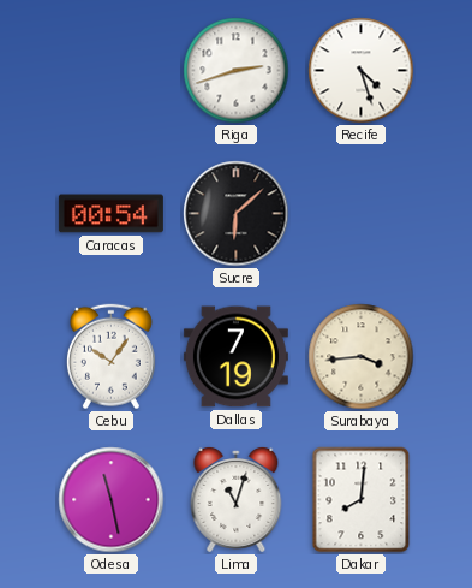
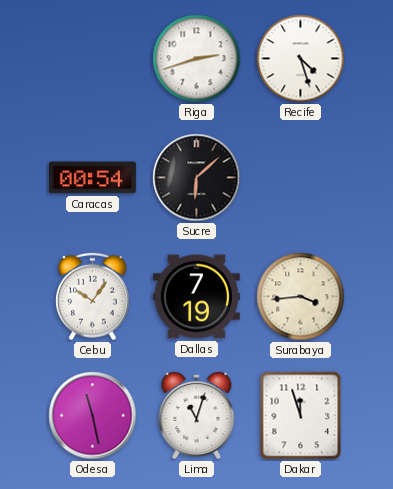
Dakar: 8:01 -> 11:57
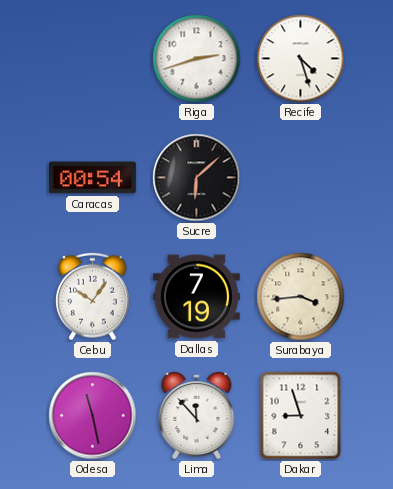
Lima: 11:03 -> 11:53
Dakar: 11:57 -> 8:57
